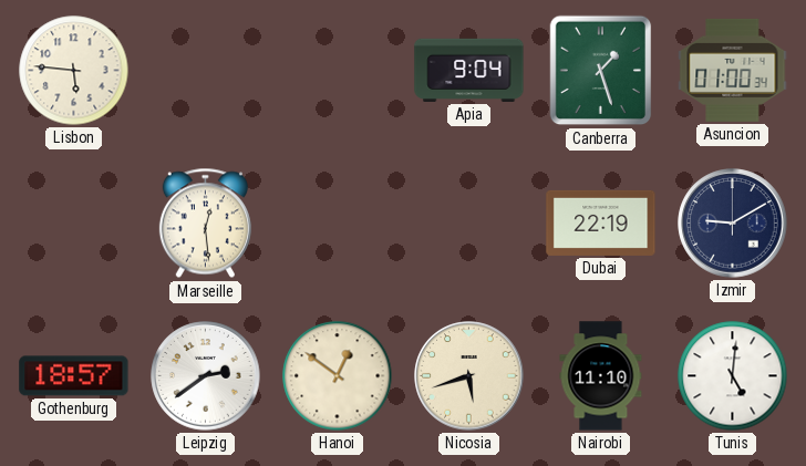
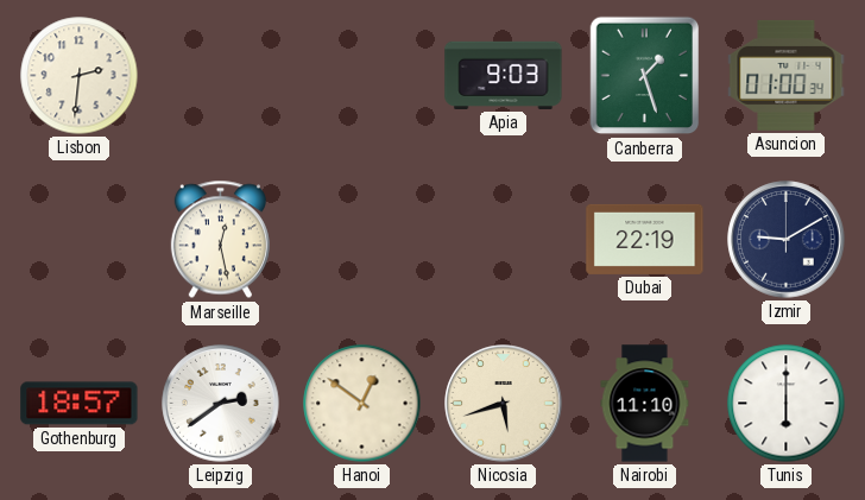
Lisbon: 5:46 -> 2:31
Apia: 9:04 -> 9:03
Marseille: 12:29 -> 12:28
Tunis: 5:01 -> 6:00
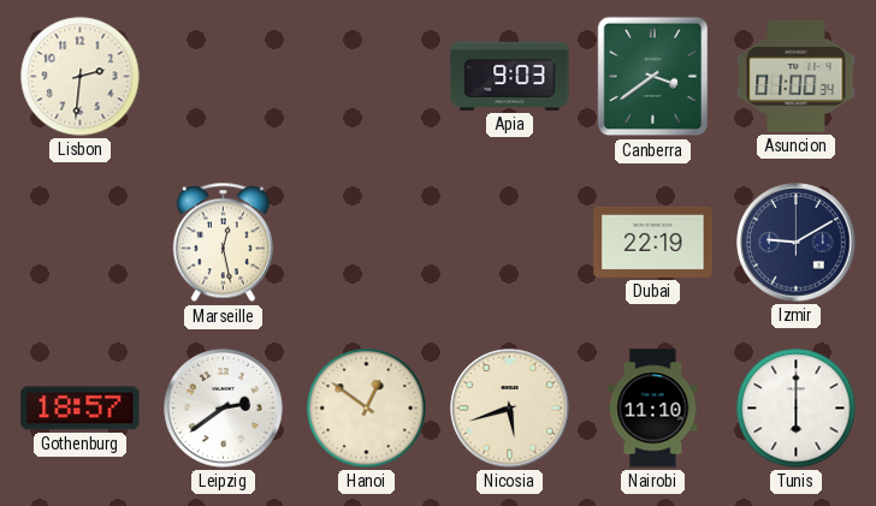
Canberra: 1:27 -> 3:39
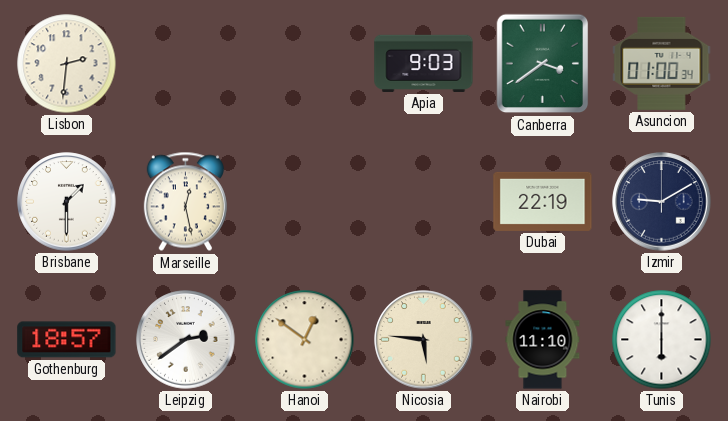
Brisbane: none -> 1:30
Nicosia: 5:42 -> 5:46
